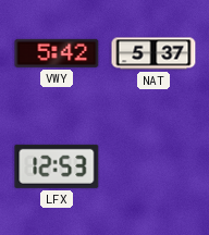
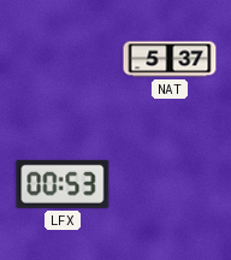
VWY: 5:42 -> none
LFX: 12:53 -> 00:53
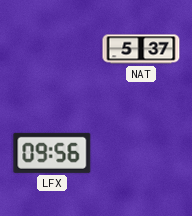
LFX: 00:53 -> 09:56
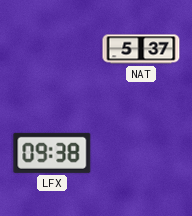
LFX: 09:56 -> 09:38
